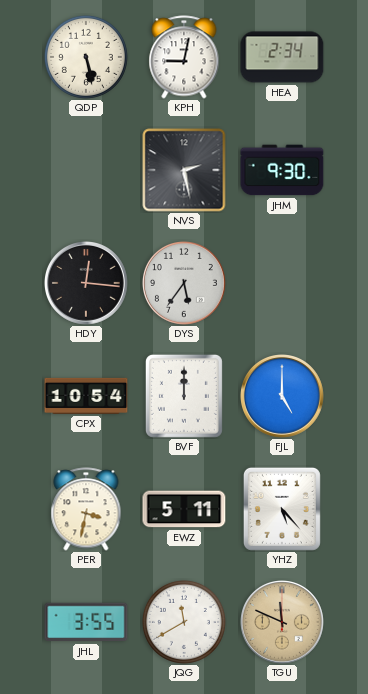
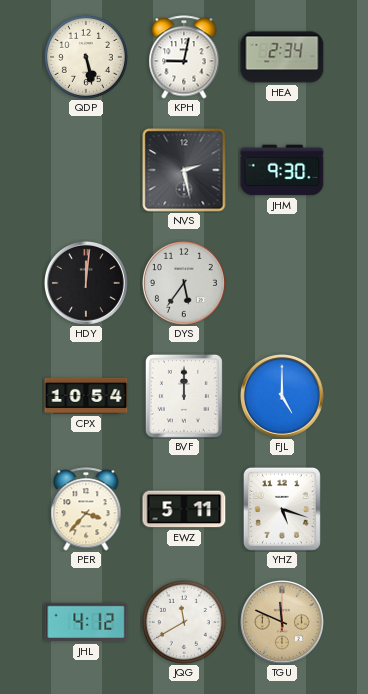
HDY: 12:16 -> 12:01
PER: 3:32 -> 3:37
YHZ: 5:23 -> 5:18
JHL: 3:55 -> 4:12
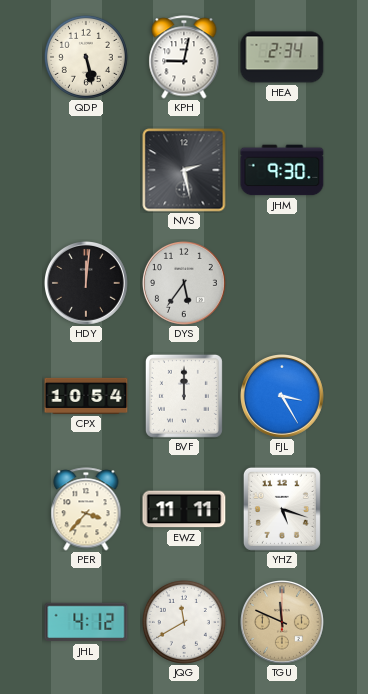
FJL: 5:00 -> 3:25
EWZ: 5:11 -> 11:11
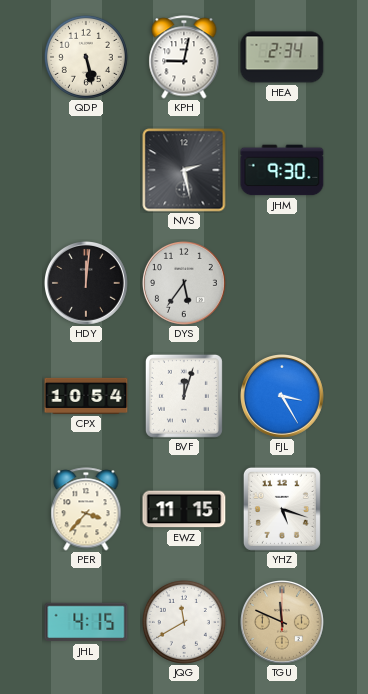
BVF: 12:00 -> 12:03
EWZ: 11:11 -> 11:15
JHL: 4:12 -> 4:15
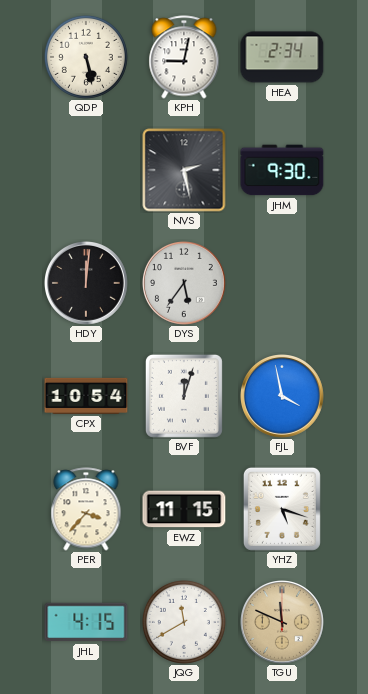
FJL: 3:25 -> 3:58
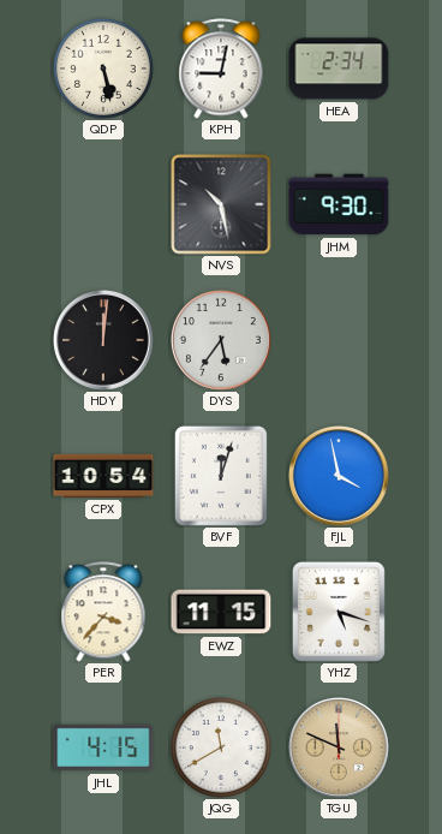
NVS: 2:28 -> 10:28
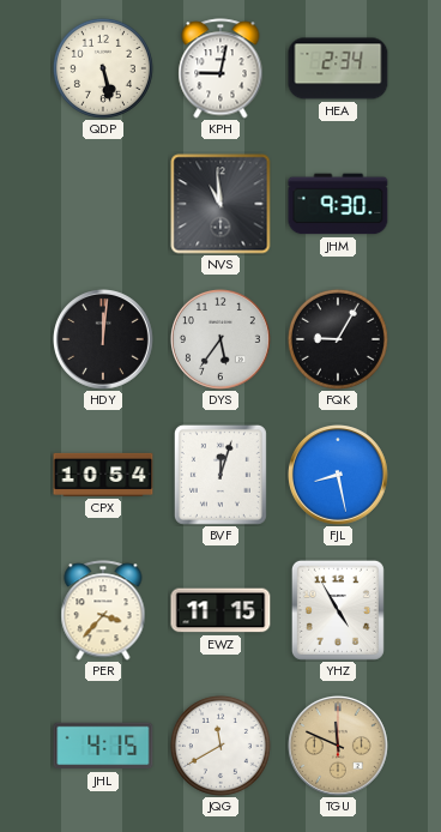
NVS: 10:28 -> 10:59
FQK: none -> 9:05
FJL: 3:58 -> 8:28
YHZ: 5:18 -> 4:55
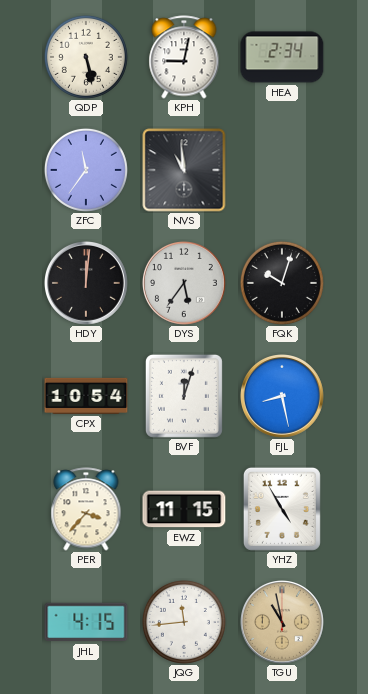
ZFC: none -> 11:36
JHM: 9:30 -> none
FQK: 9:05 -> 10:03
JQG: 11:40 -> 11:44
TGU: 11:49 -> 10:58
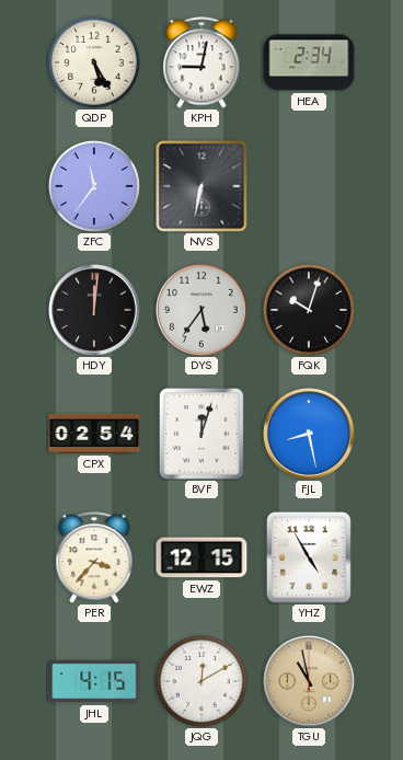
QDP: 5:28 -> 5:25
NVS: 10:59 -> 6:32
CPX: 10:54 -> 02:54
EWZ: 11:15 -> 12:15
JQG: 11:44 -> 12:10
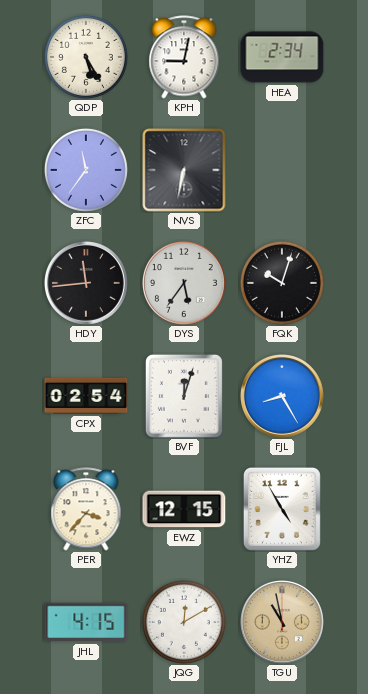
HDY: 12:01 -> 11:44
FJL: 8:28 -> 8:25
